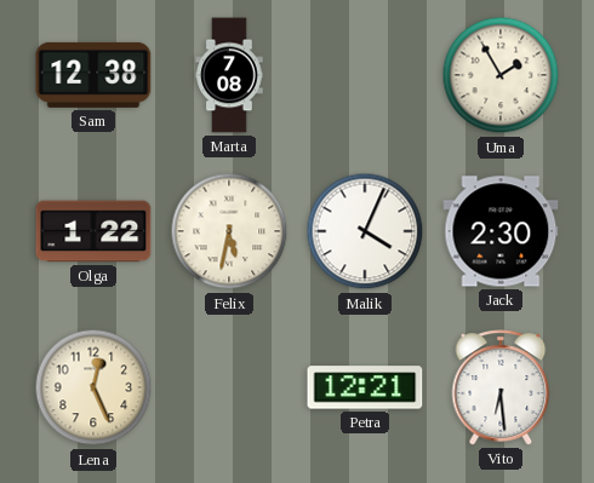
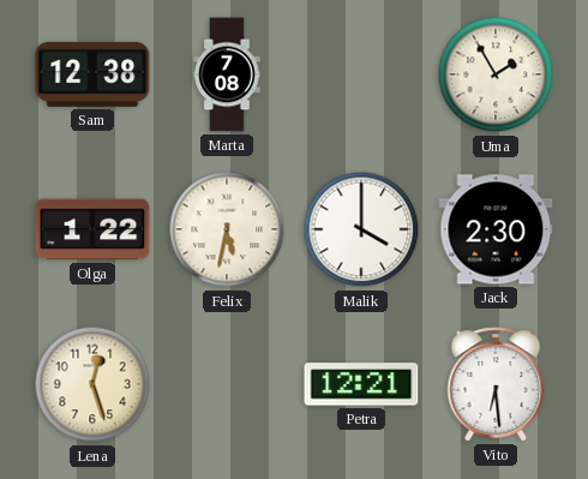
Malik: 4:04 -> 4:00
Lena: 12:26 -> 12:27
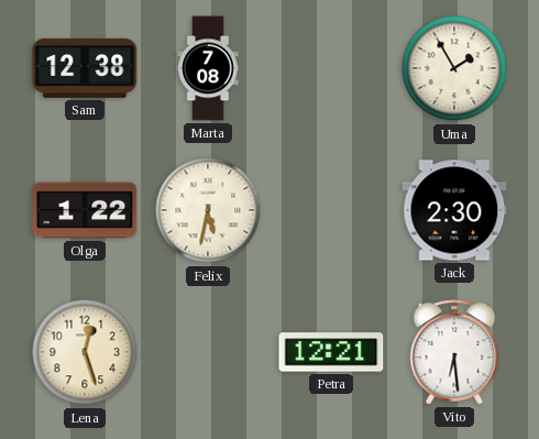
Malik: 4:00 -> none
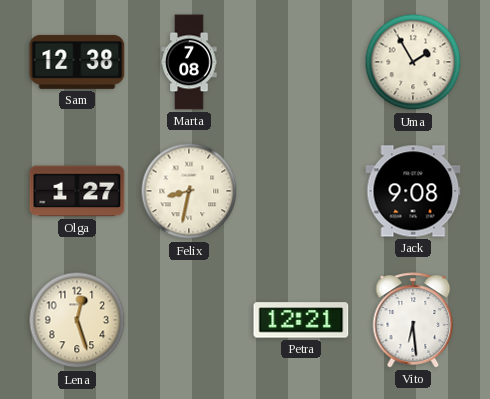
Olga: 1:22 -> 1:27
Felix: 5:32 -> 8:32
Jack: 2:30 -> 9:08
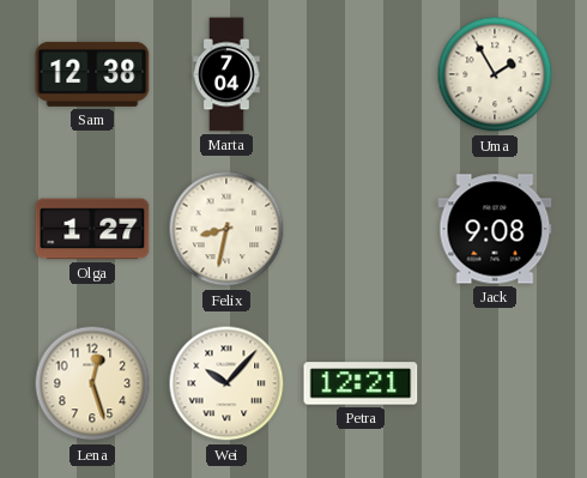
Marta: 7:08 -> 7:04
Wei: none -> 10:07
Vito: 6:29 -> none
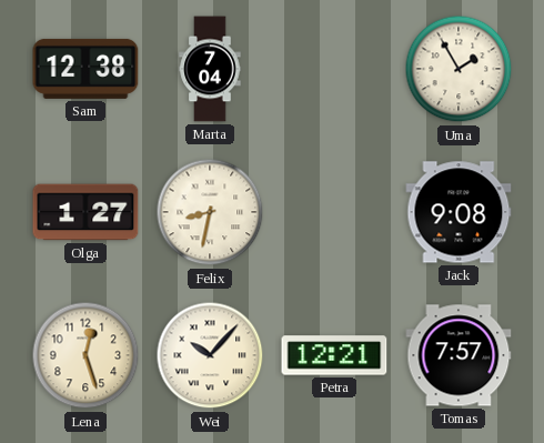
Tomas: none -> 7:57
